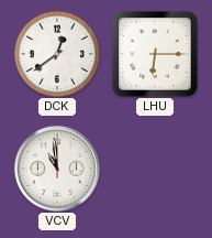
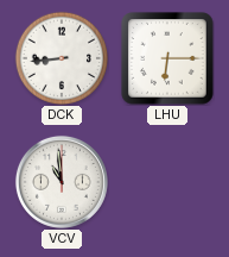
DCK: 12:39 -> 8:44
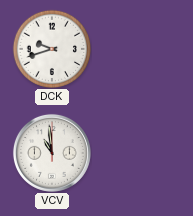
DCK: 8:44 -> 9:42
LHU: 6:15 -> none
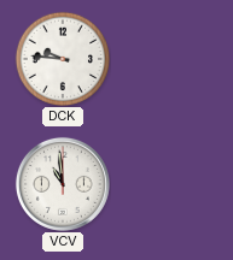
DCK: 9:42 -> 9:46
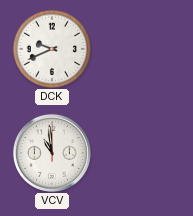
DCK: 9:46 -> 9:41
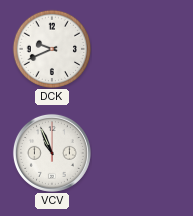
VCV: 10:59 -> 10:56
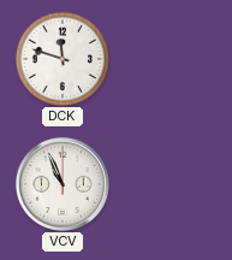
DCK: 9:41 -> 11:48
